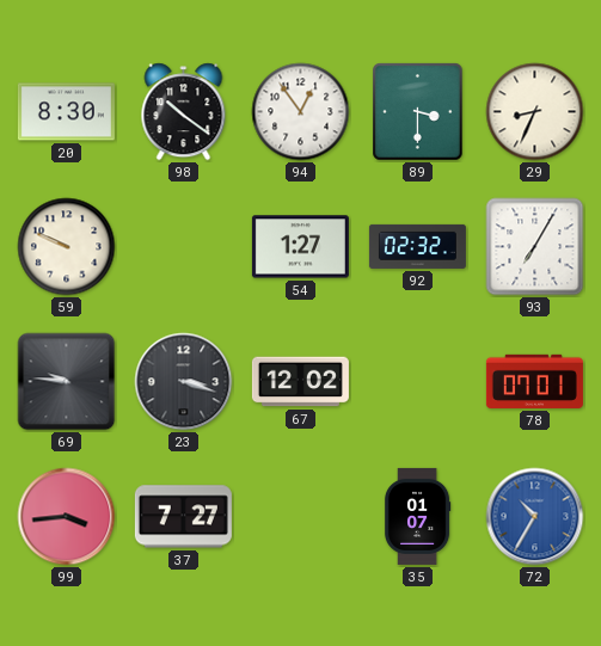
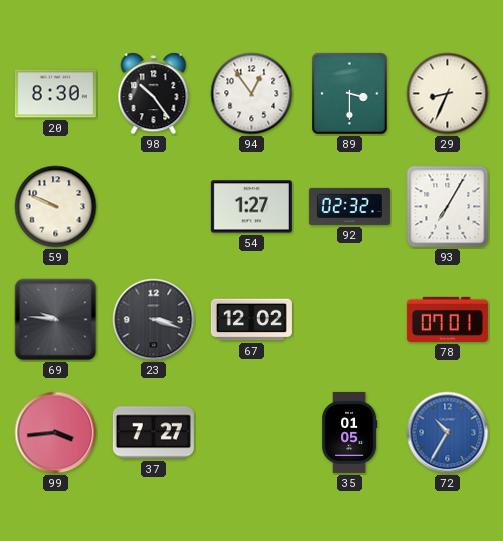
98: 10:21 -> 10:24
35: 01:07 -> 01:05
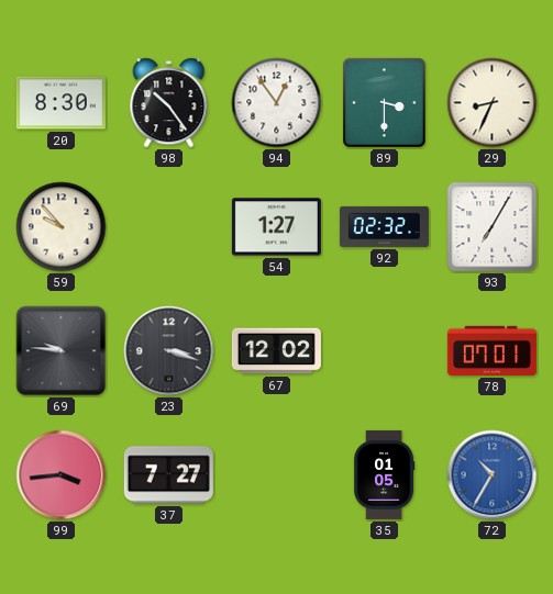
59: 9:49 -> 9:53
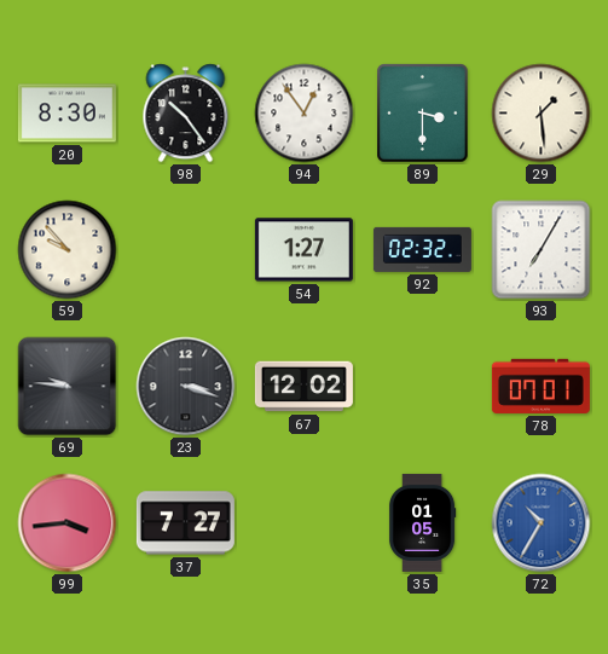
29: 8:34 -> 1:29
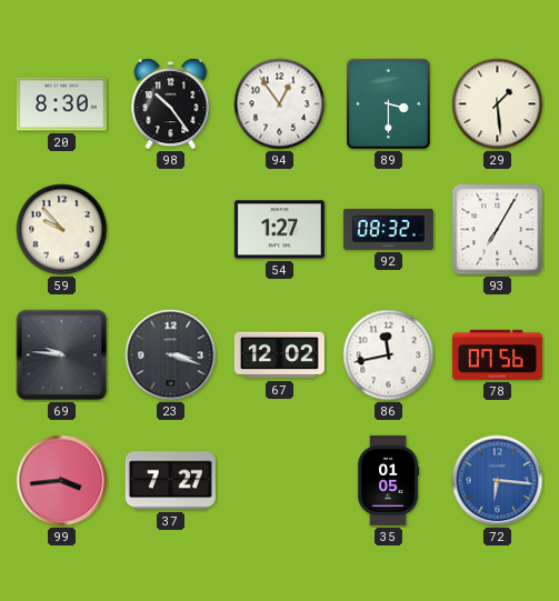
92: 02:32 -> 08:32
86: none -> 11:43
78: 07:01 -> 07:56
72: 10:35 -> 6:16
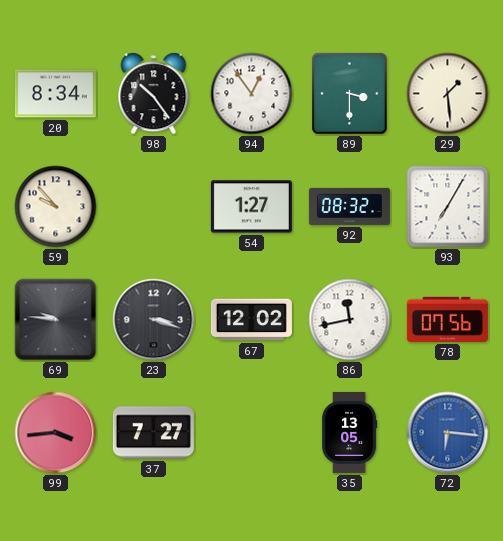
20: 8:30 -> 8:34
35: 01:05 -> 13:05
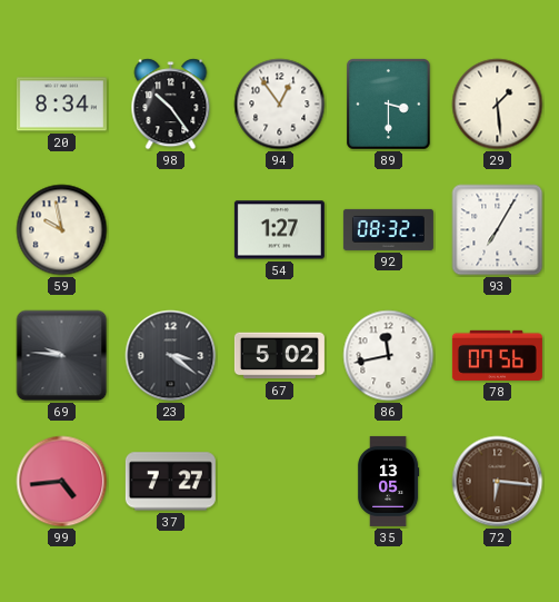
59: 9:53 -> 9:58
23: 3:18 -> 3:21
67: 12:02 -> 5:02
99: 3:44 -> 4:44
72 dial: blue -> brown
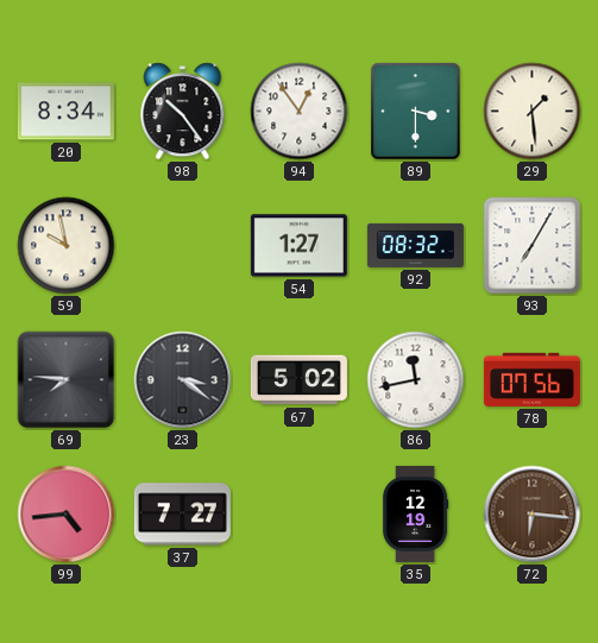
69: 9:46 -> 7:46
35: 13:05 -> 12:19
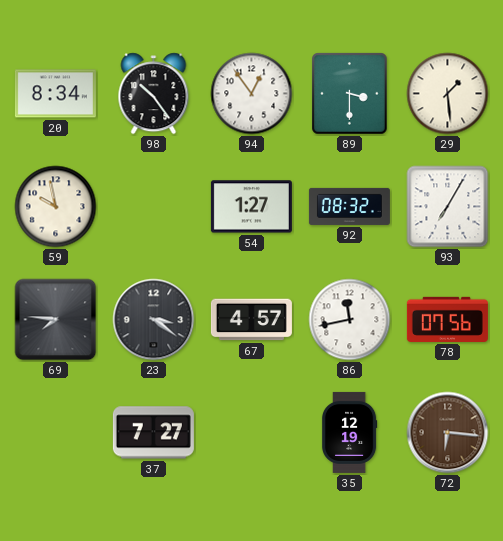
67: 5:02 -> 4:57
99: 4:44 -> none
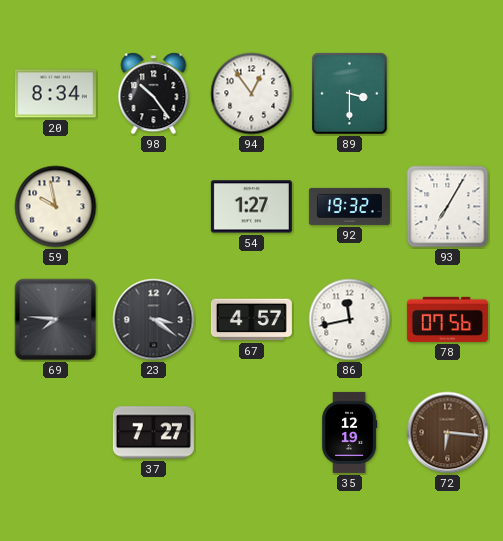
29: 1:29 -> none
92: 08:32 -> 19:32
